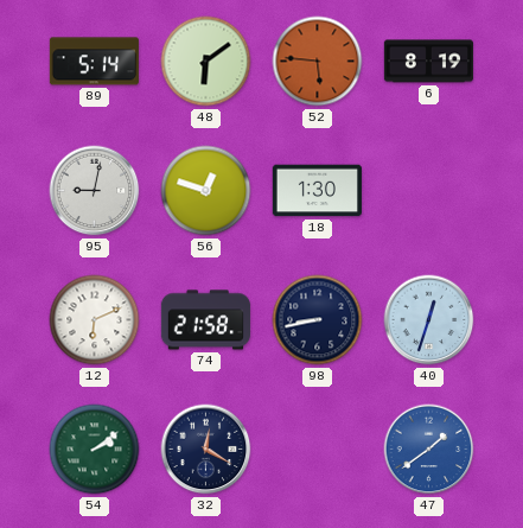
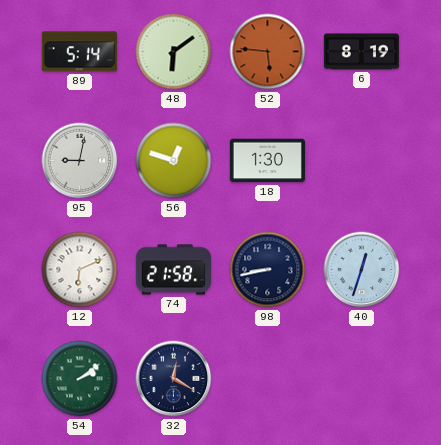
47: 1:39 -> none
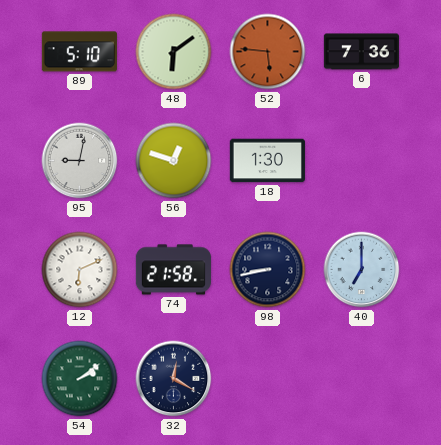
89: 5:14 -> 5:10
6: 8:19 -> 7:36
40: 12:33 -> 7:00
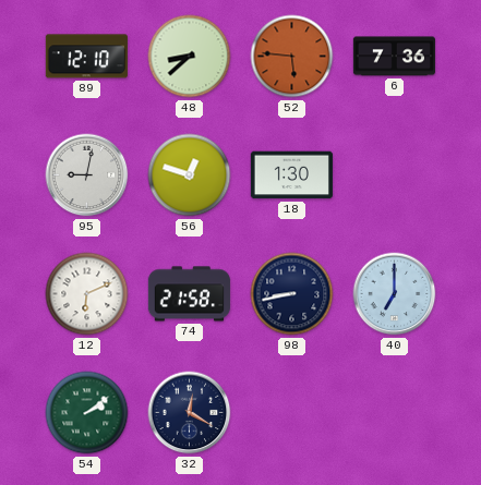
89: 5:10 -> 12:10
48: 6:09 -> 8:38
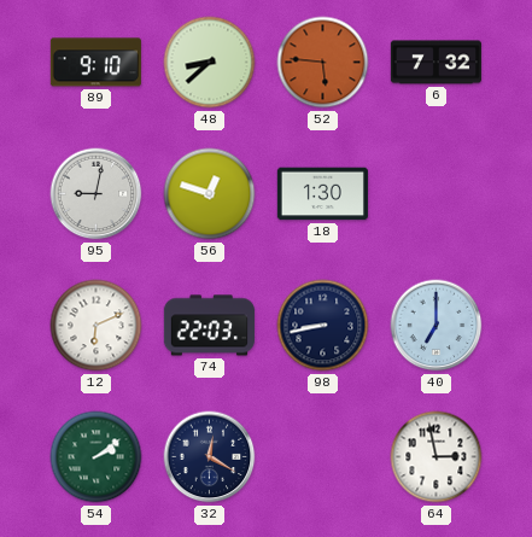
89: 12:10 -> 9:10
6: 7:36 -> 7:32
74: 21:58 -> 22:03
64: none -> 2:58
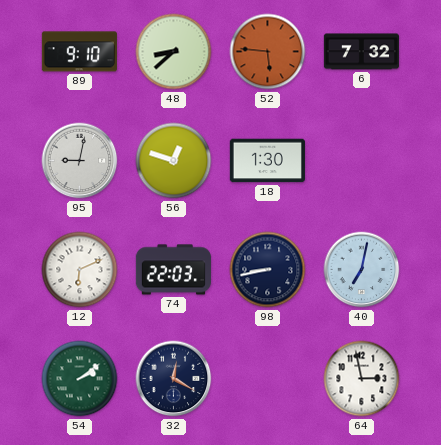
40: 7:00 -> 7:02
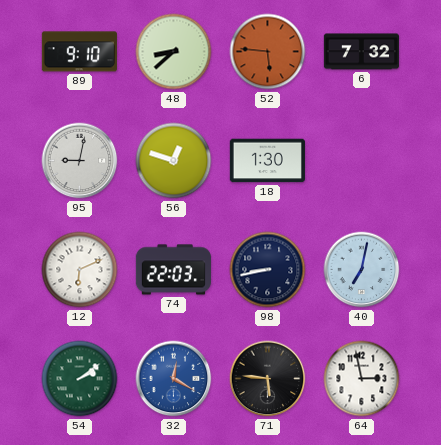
32 dial: navy -> blue
71: none -> 5:46
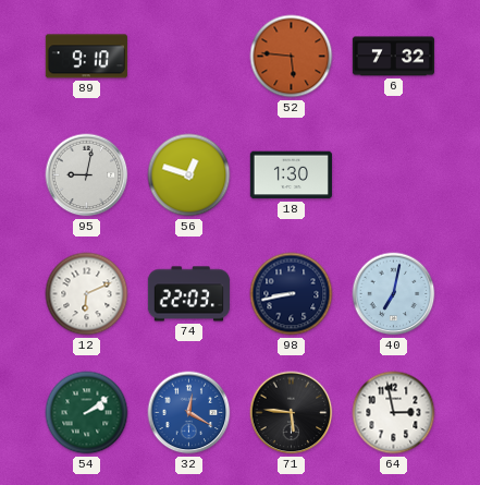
48: 8:38 -> none
